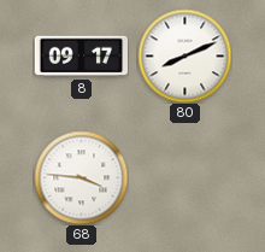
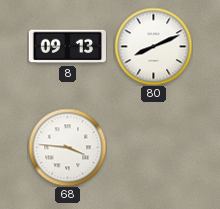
8: 09:17 -> 09:13
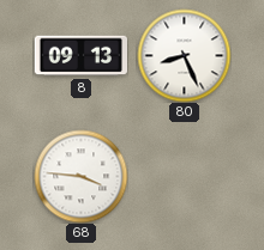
80: 8:11 -> 8:26
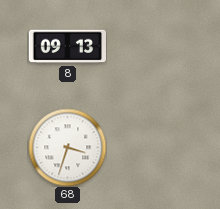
80: 8:26 -> none
68: 3:46 -> 3:33
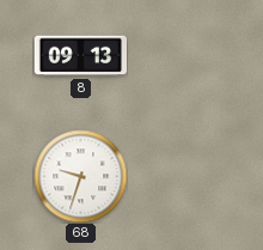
68: 3:33 -> 9:33
